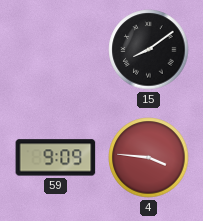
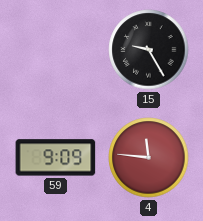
15: 8:09 -> 9:25
4: 3:46 -> 11:46
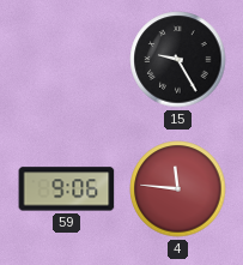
59: 9:09 -> 9:06
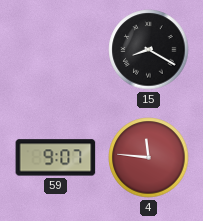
15: 9:25 -> 8:20
59: 9:06 -> 9:07
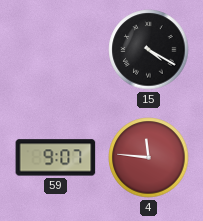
15: 8:20 -> 4:20
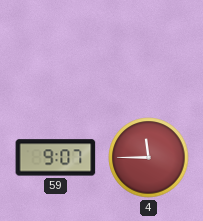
15: 4:20 -> none
4: 11:46 -> 11:45
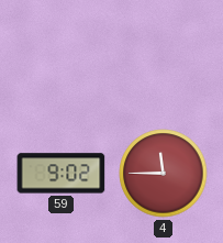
59: 9:07 -> 9:02
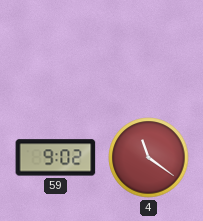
4: 11:45 -> 11:21
